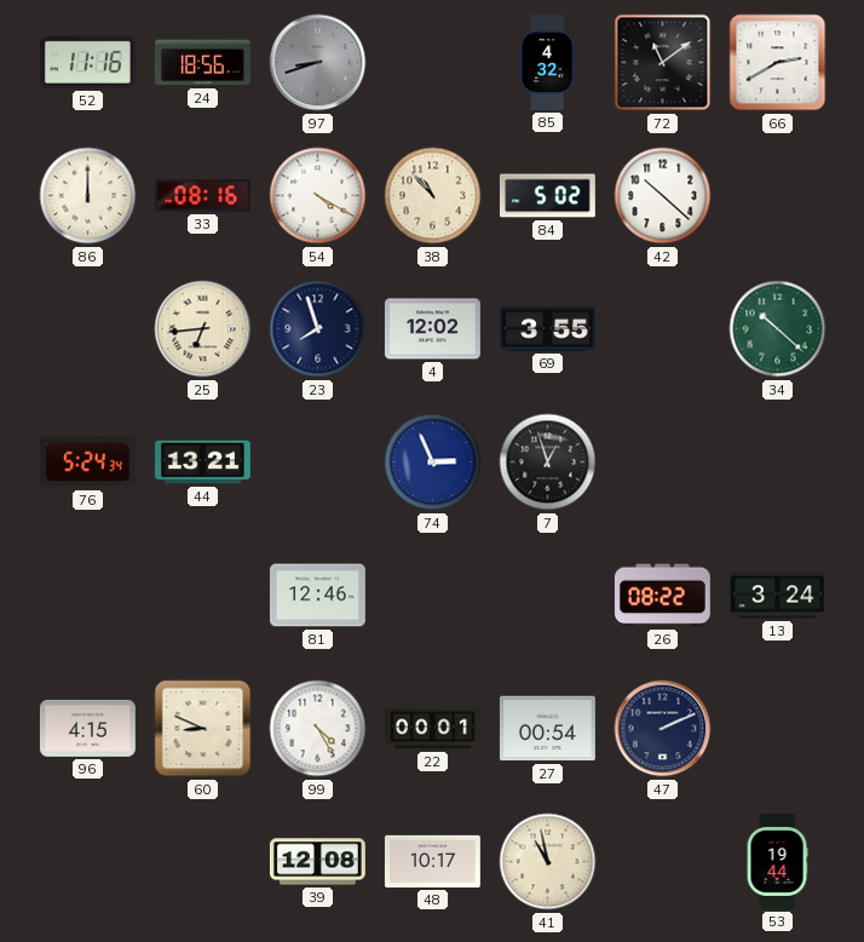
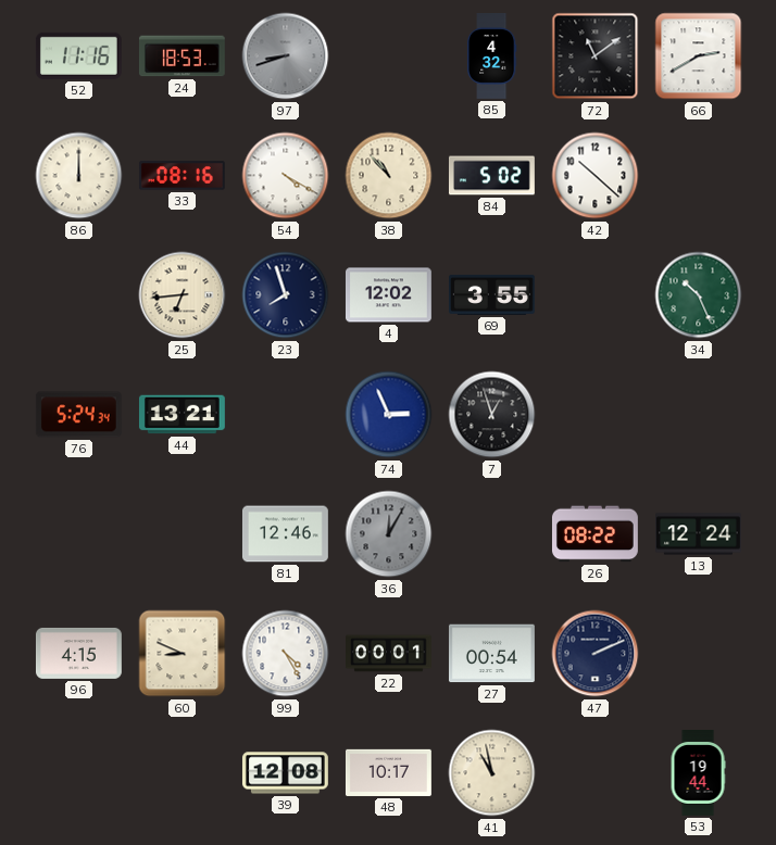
24: 18:56 -> 18:53
34: 10:22 -> 10:26
36: none -> 12:05
13: 3:24 -> 12:24
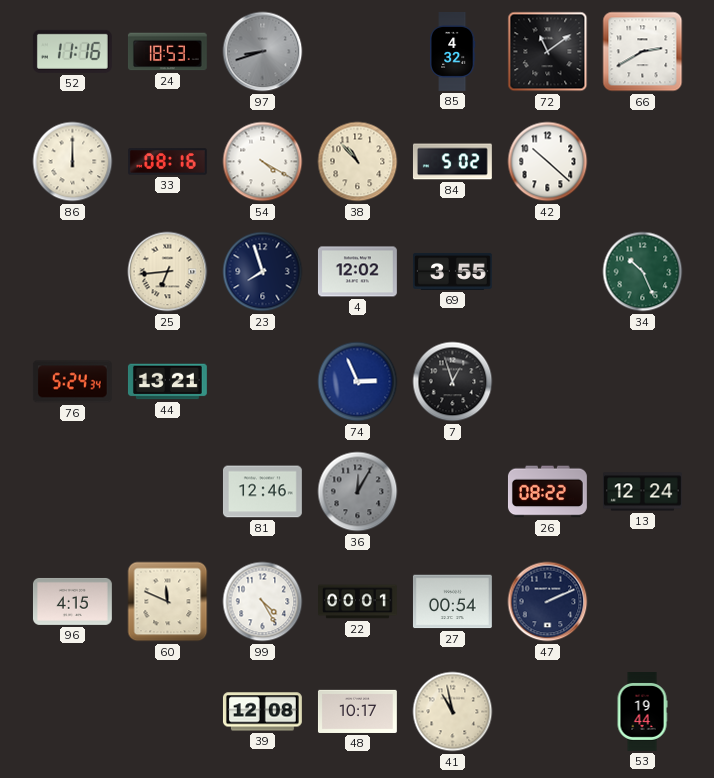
60: 8:49 -> 11:49
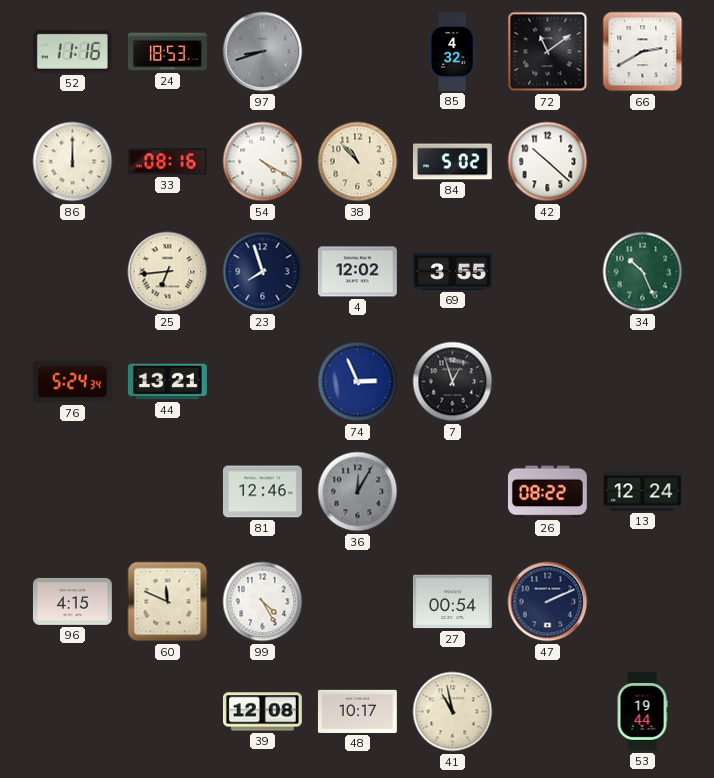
22: 00:01 -> none
